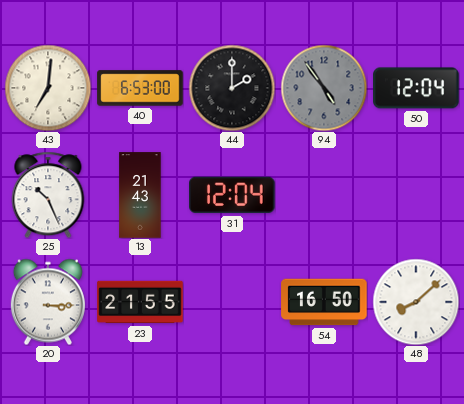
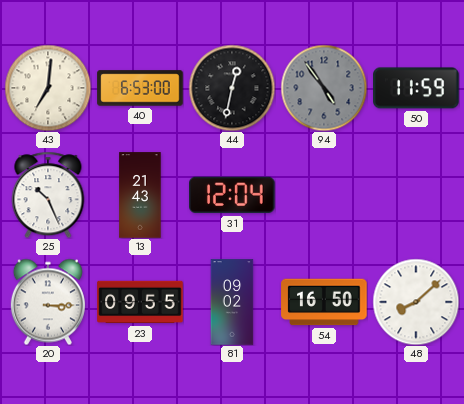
44: 2:00 -> 12:32
50: 12:04 -> 11:59
23: 21:55 -> 09:55
81: none -> 09:02
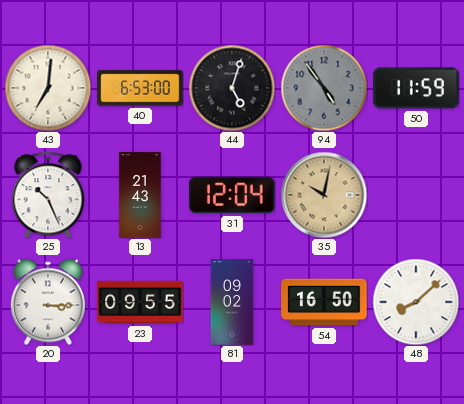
44: 12:32 -> 5:03
35: none -> 10:02
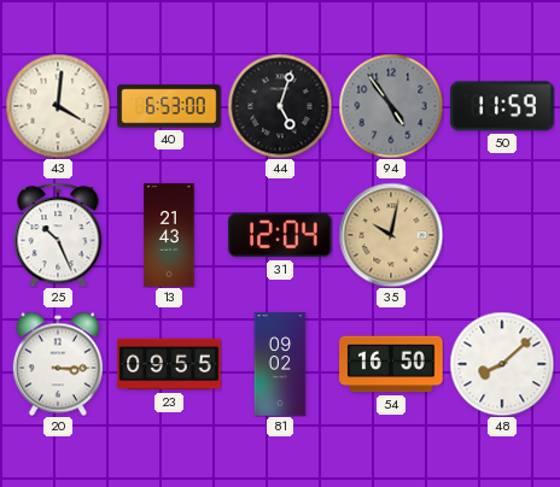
43: 7:01 -> 4:01
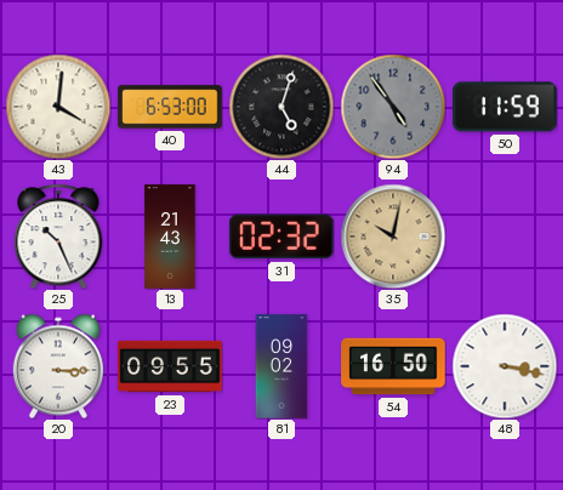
31: 12:04 -> 02:32
48: 8:08 -> 3:17
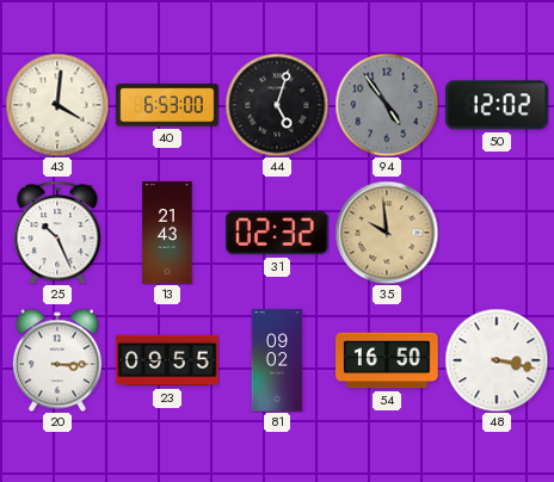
50: 11:59 -> 12:02
35: 10:02 -> 9:59
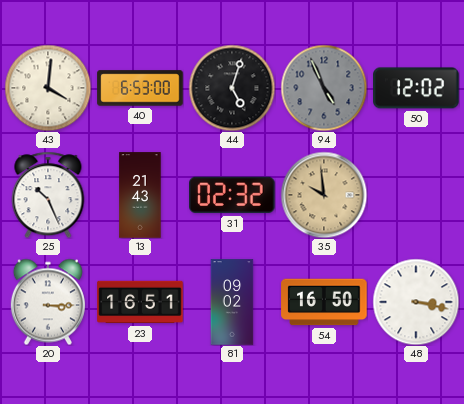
94: 4:54 -> 4:56
23: 09:55 -> 16:51
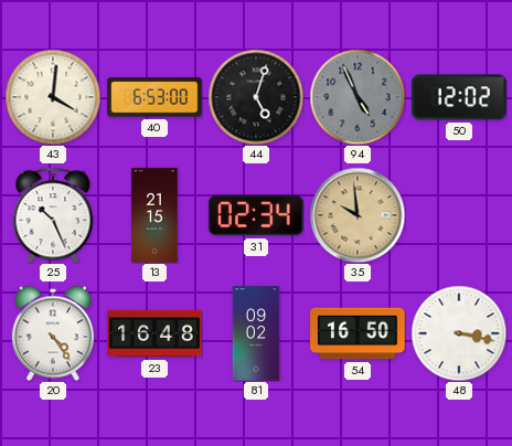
13: 21:43 -> 21:15
31: 02:32 -> 02:34
20: 3:15 -> 4:24
23: 16:51 -> 16:48
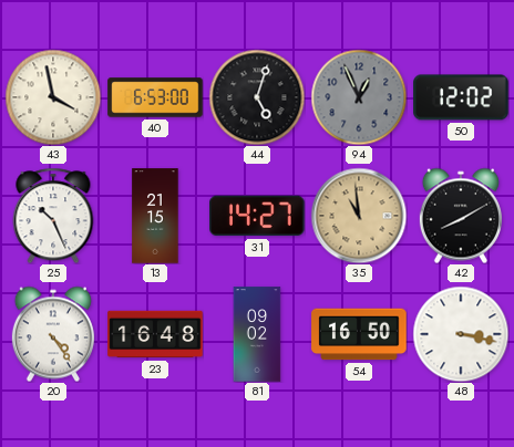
43: 4:01 -> 3:58
94: 4:56 -> 12:56
31: 02:34 -> 14:27
35: 9:59 -> 10:59
42: none -> 8:10
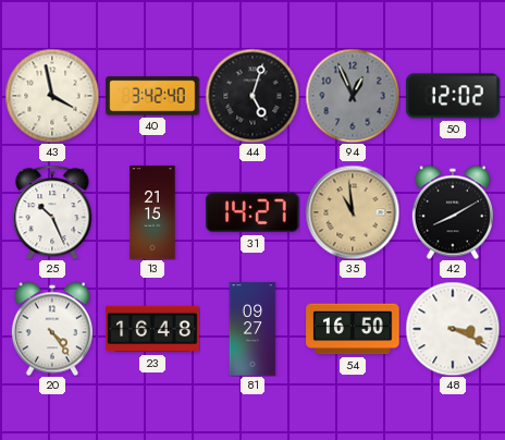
40: 6:53 -> 3:42
81: 09:02 -> 09:27
48: 3:17 -> 3:19
